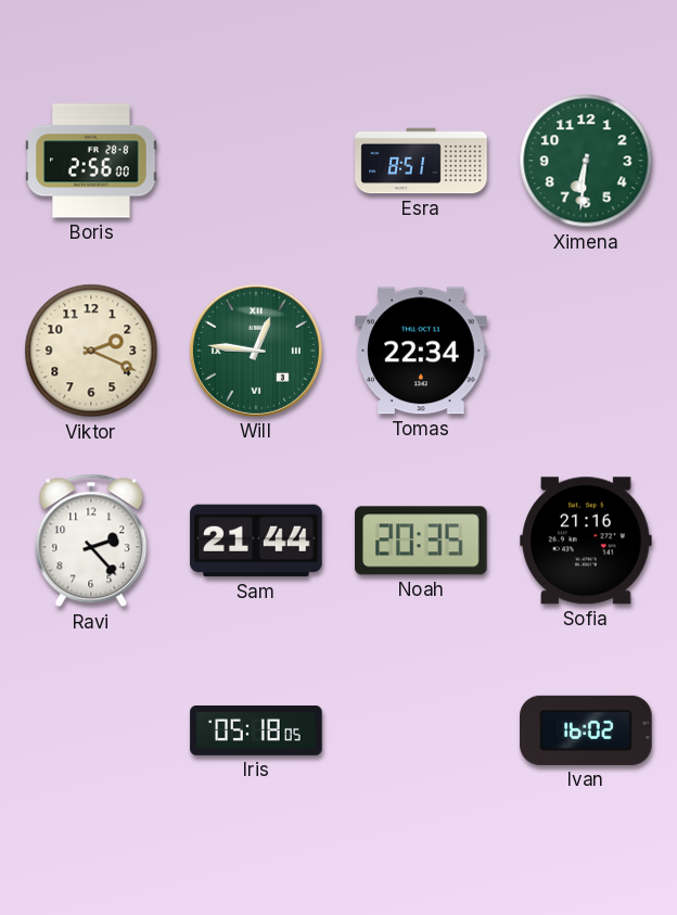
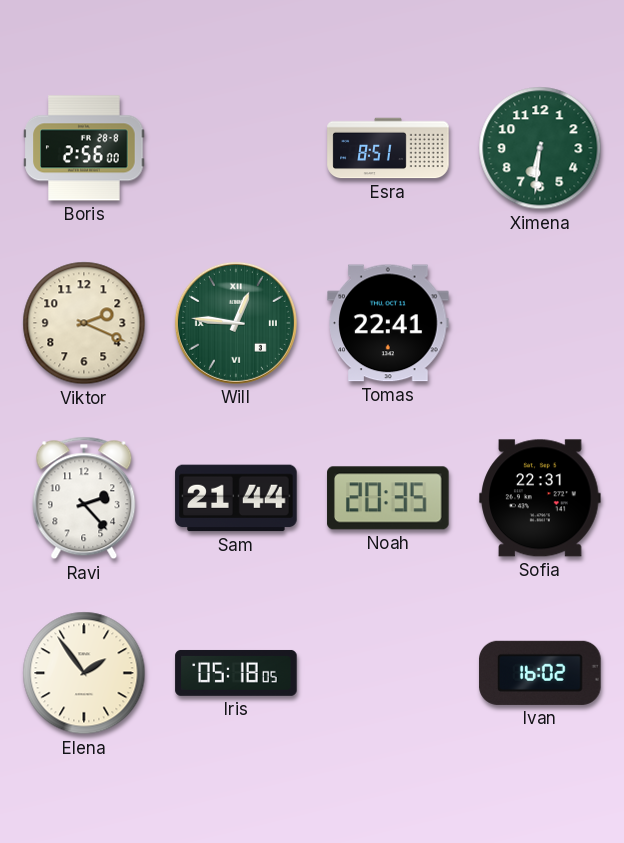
Tomas: 22:34 -> 22:41
Sofia: 21:16 -> 22:31
Elena: none -> 1:54
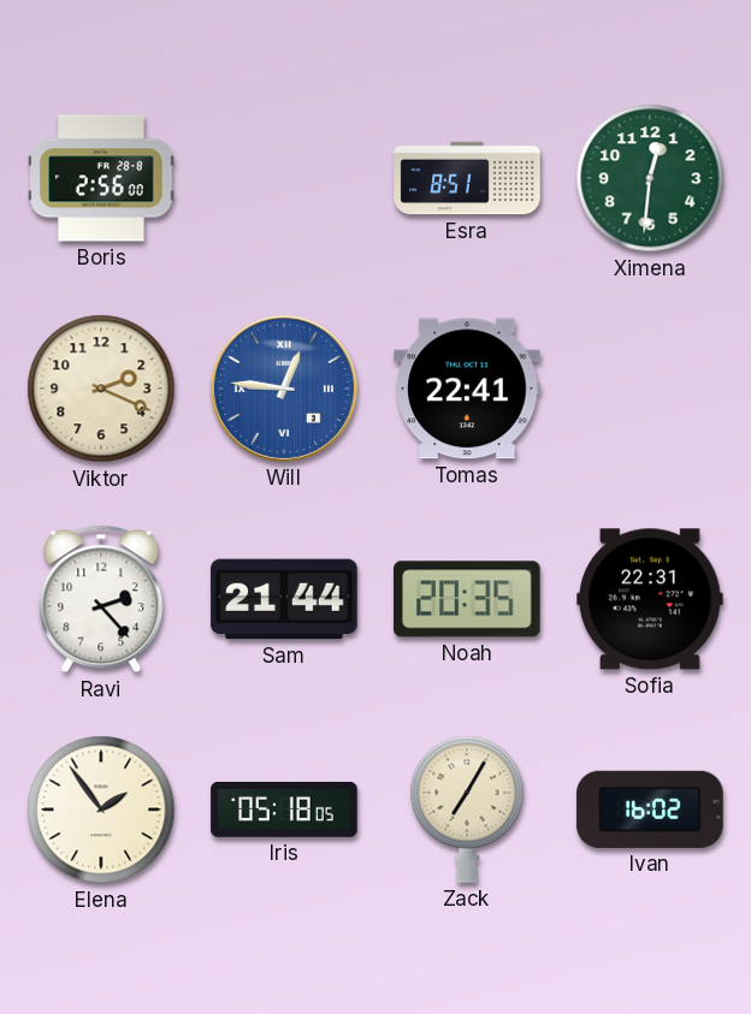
Ximena: 6:31 -> 12:31
Will dial: green -> blue
Zack: none -> 7:05
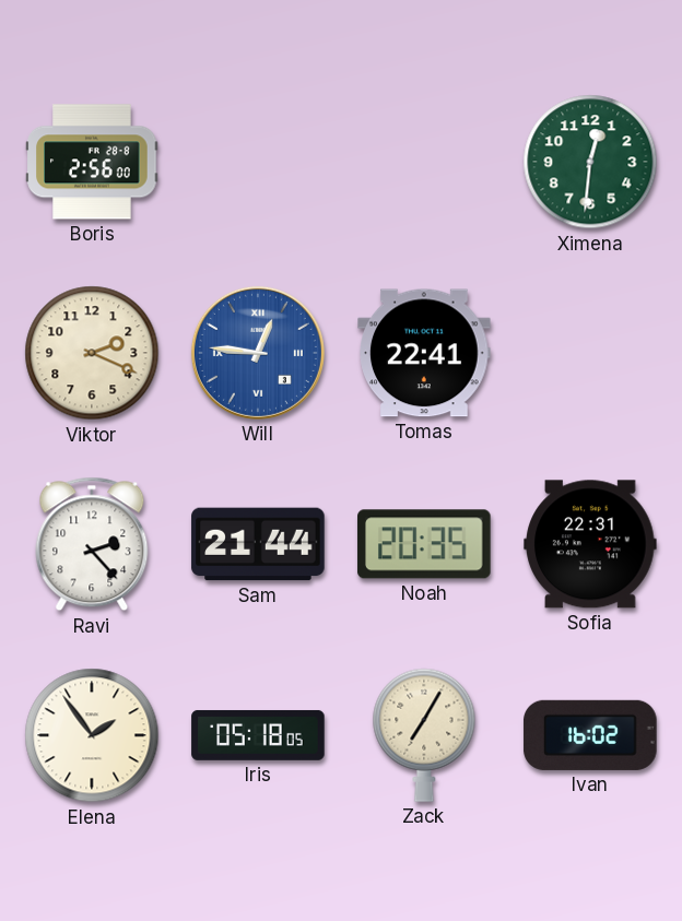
Esra: 8:51 -> none
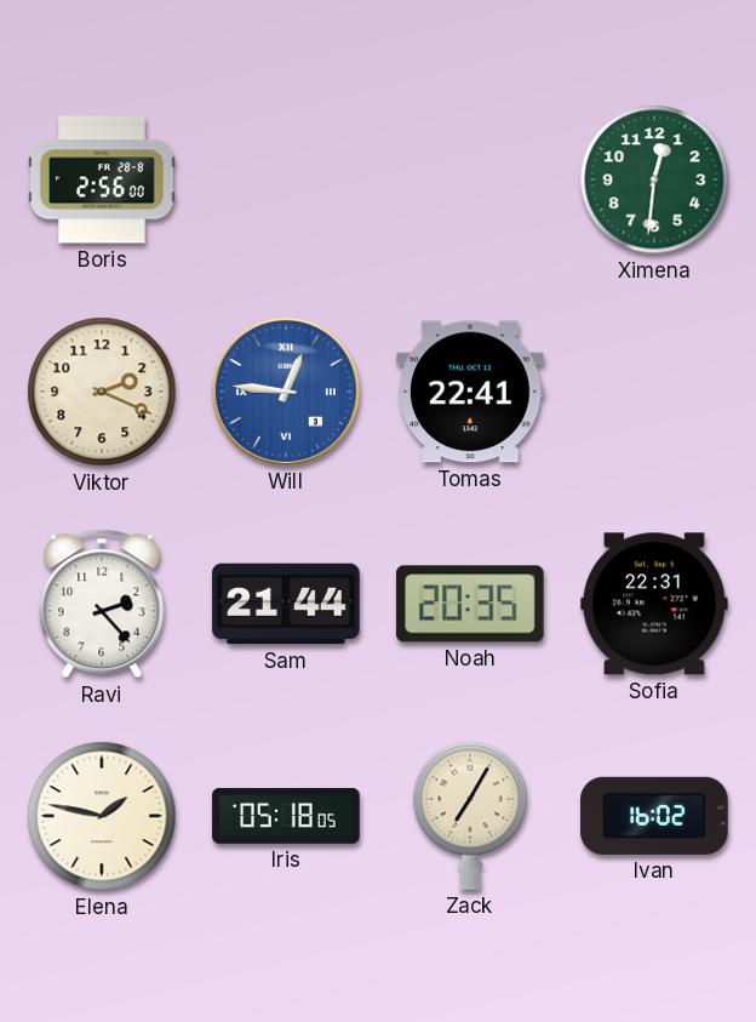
Elena: 1:54 -> 1:47
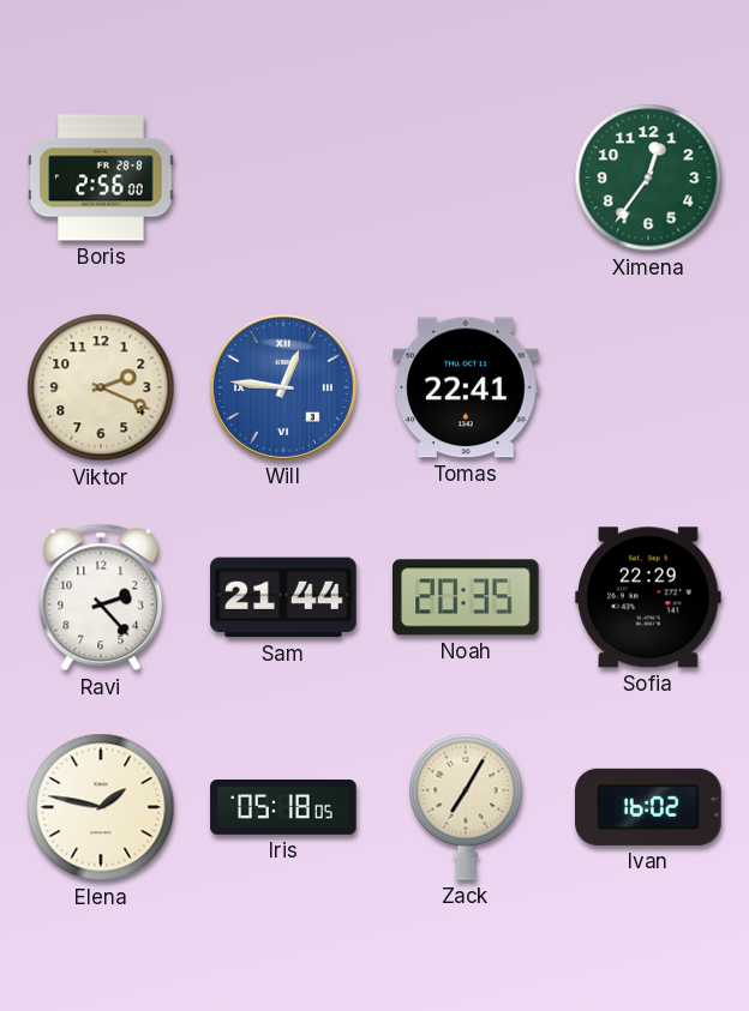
Ximena: 12:31 -> 12:36
Sofia: 22:31 -> 22:29
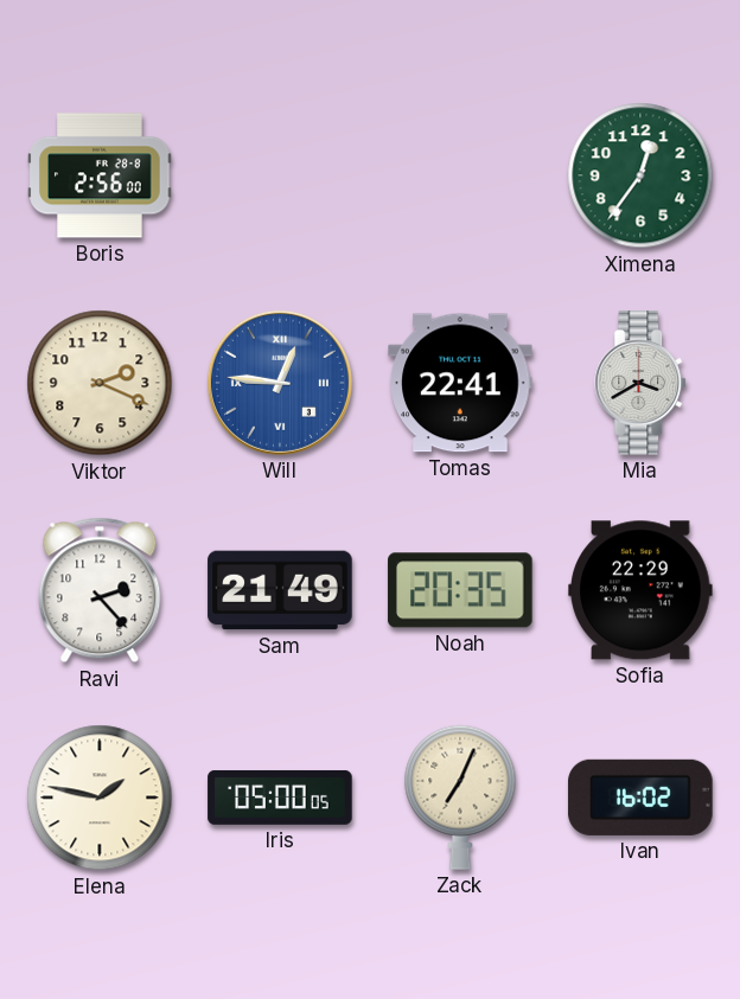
Mia: none -> 3:40
Sam: 21:44 -> 21:49
Iris: 05:18 -> 05:00
Zack: 7:05 -> 7:04
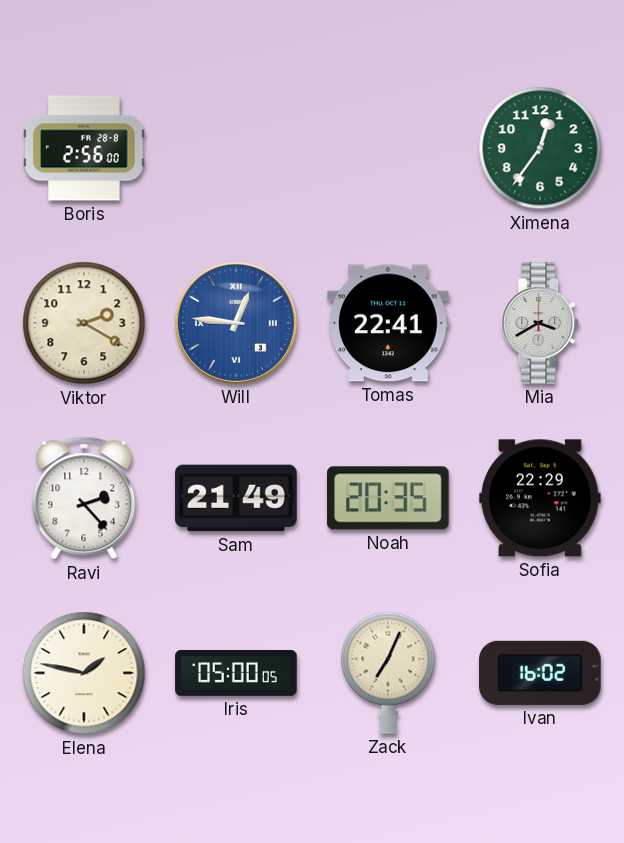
Viktor: 2:19 -> 2:20
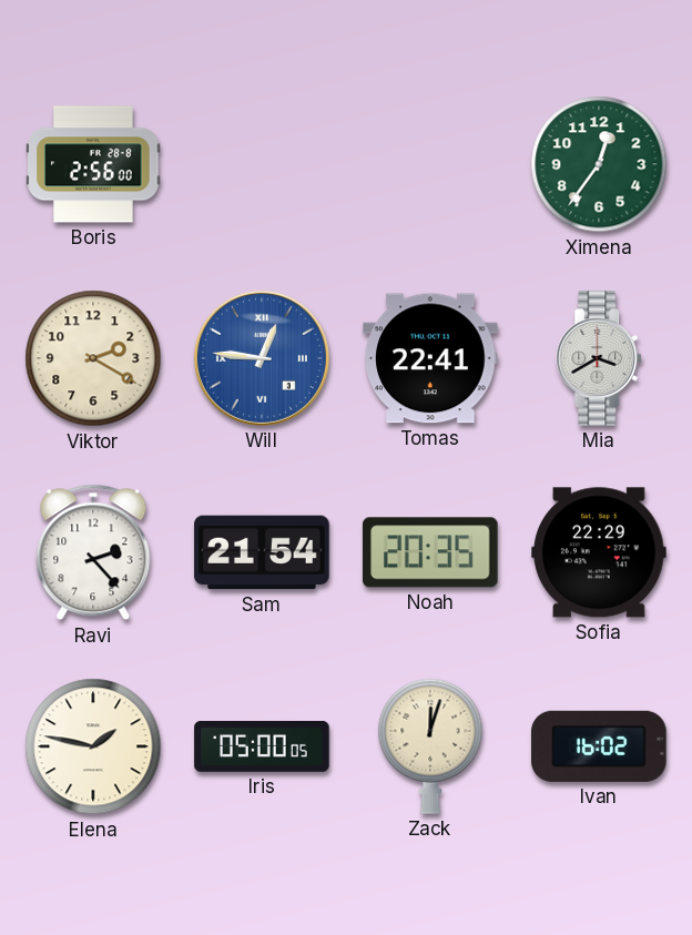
Sam: 21:49 -> 21:54
Zack: 7:04 -> 12:03
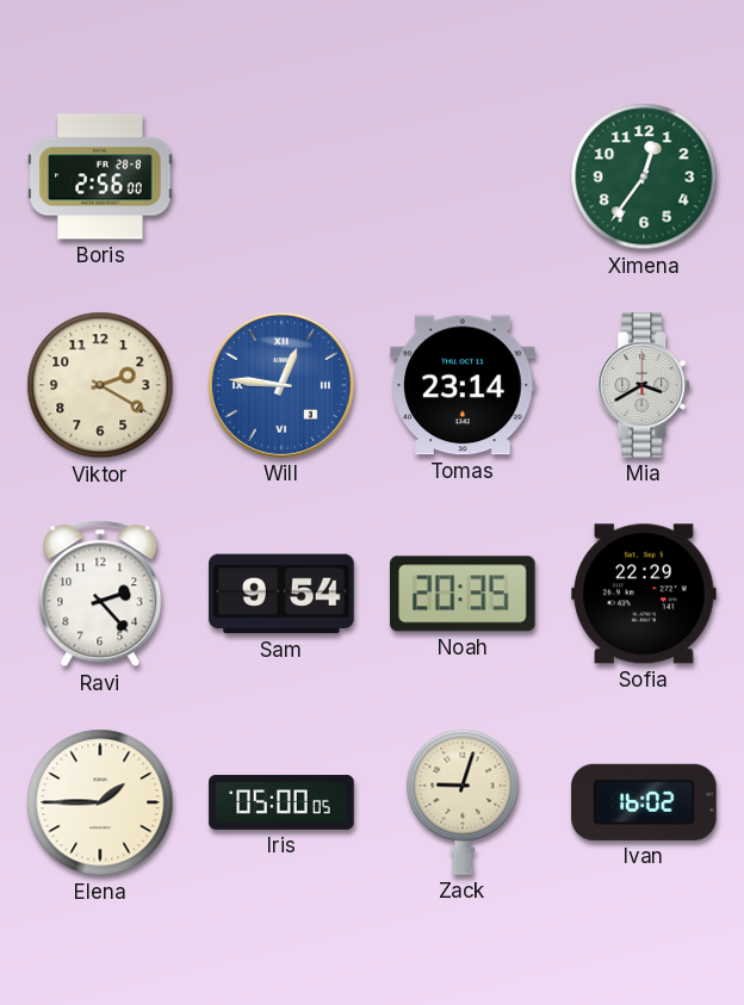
Tomas: 22:41 -> 23:14
Sam: 21:54 -> 9:54
Elena: 1:47 -> 1:45
Zack: 12:03 -> 9:03
